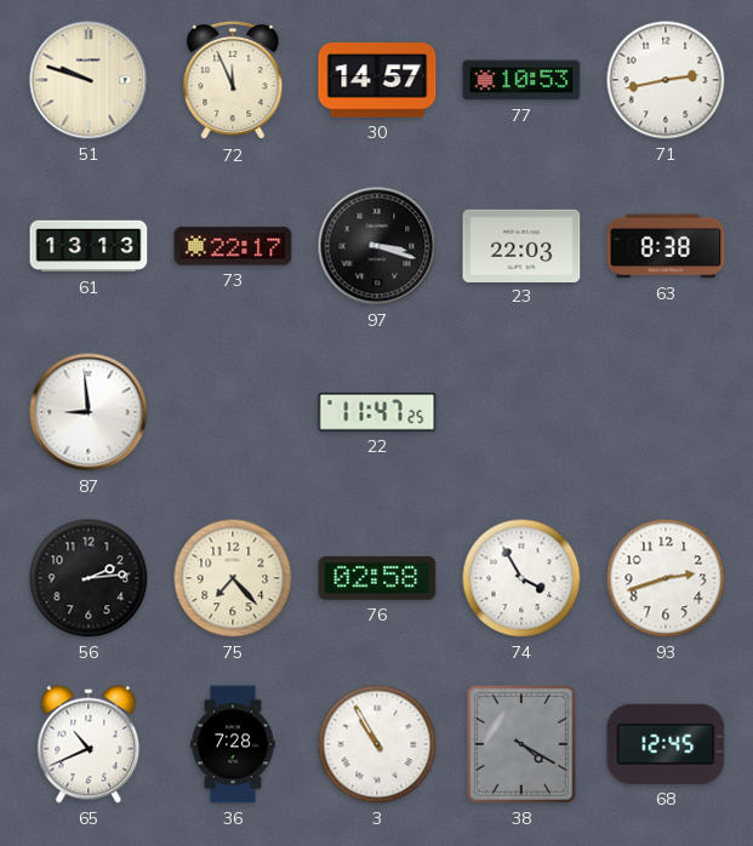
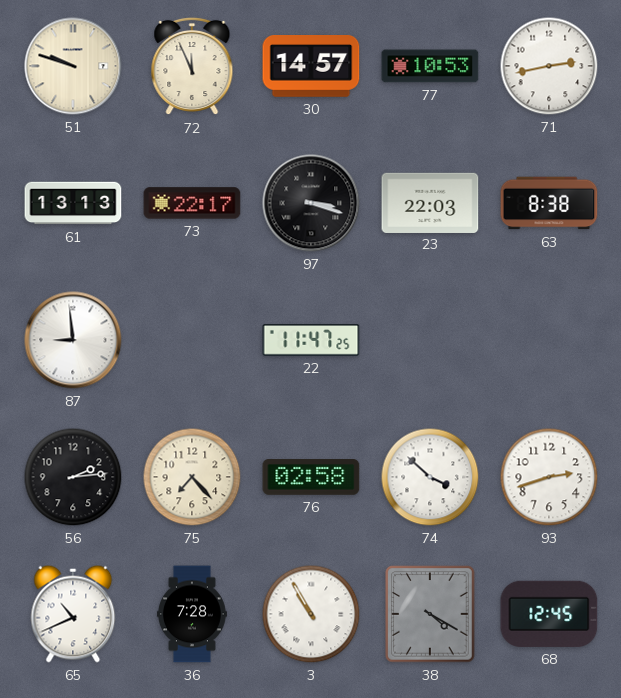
74: 3:55 -> 3:52
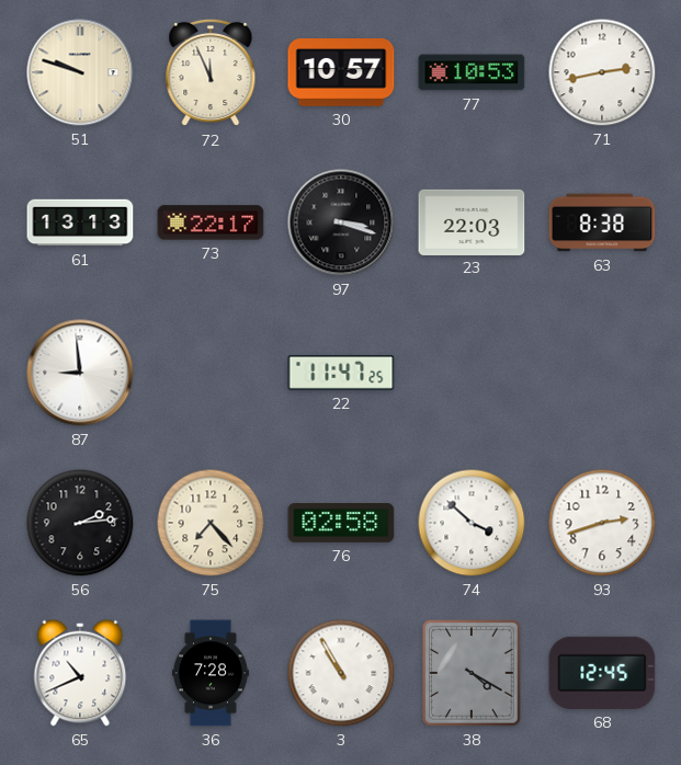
30: 14:57 -> 10:57
